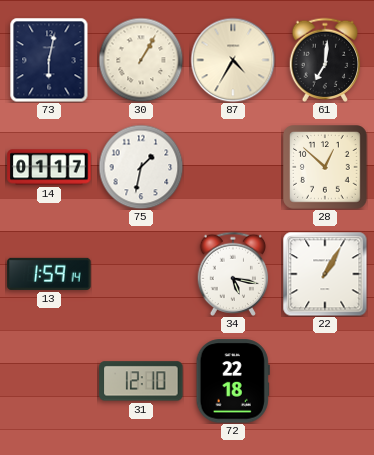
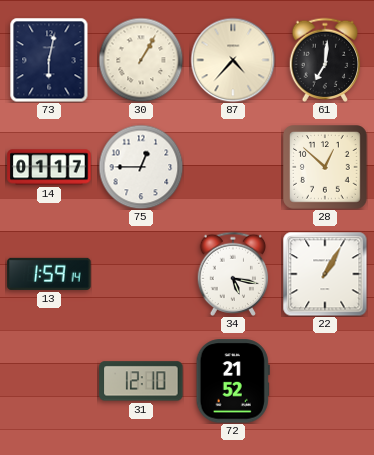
87: 4:35 -> 4:37
75: 1:32 -> 12:45
72: 22:18 -> 21:52
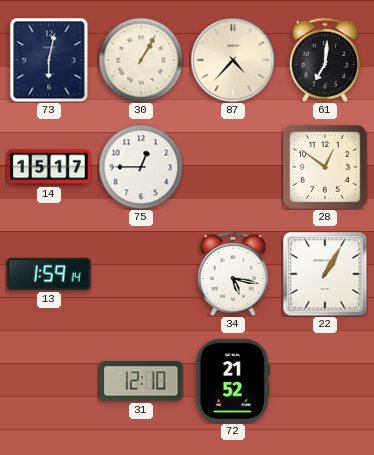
14: 01:17 -> 15:17
28: 12:52 -> 12:51
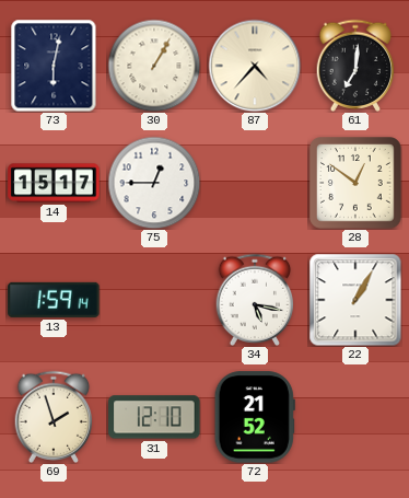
69: none -> 1:57
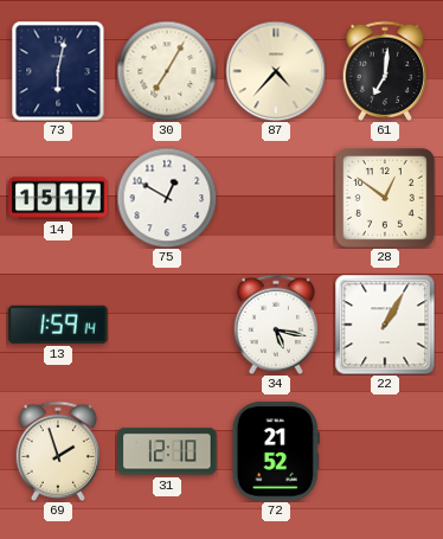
30: 1:05 -> 7:05
75: 12:45 -> 12:50
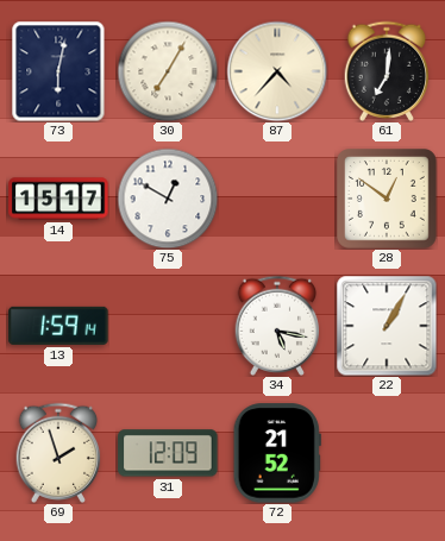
31: 12:10 -> 12:09
